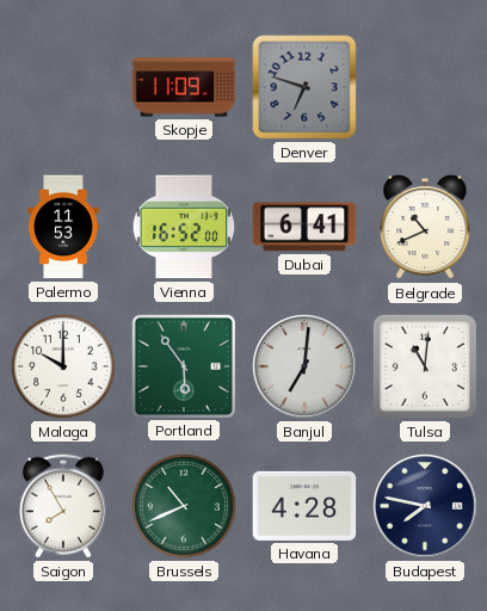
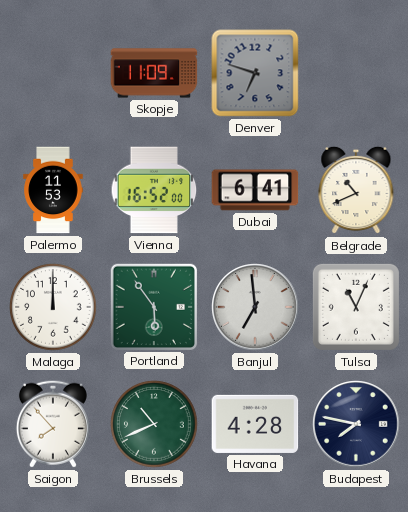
Malaga: 10:00 -> 12:00
Banjul: 7:01 -> 6:59
Tulsa: 11:01 -> 11:04
Saigon: 7:55 -> 7:53
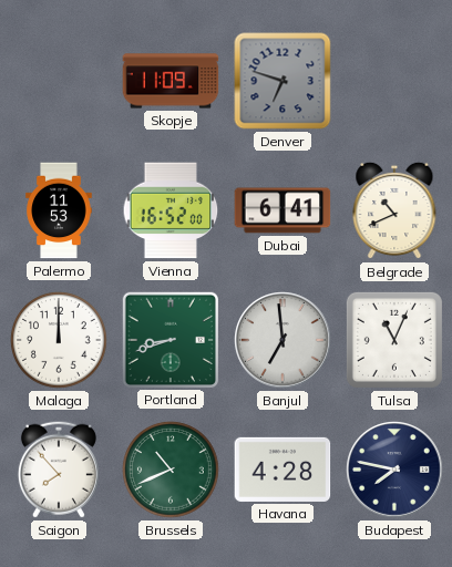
Portland: 5:54 -> 8:42
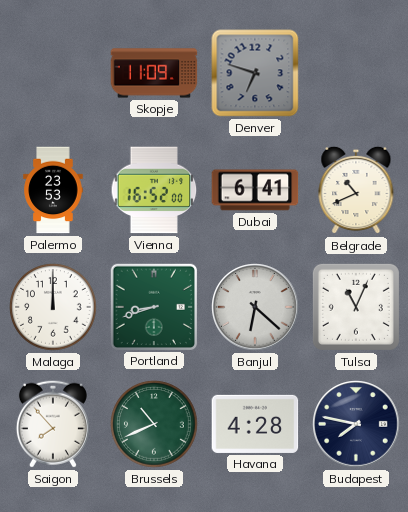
Palermo: 11:53 -> 23:53
Banjul: 6:59 -> 6:22
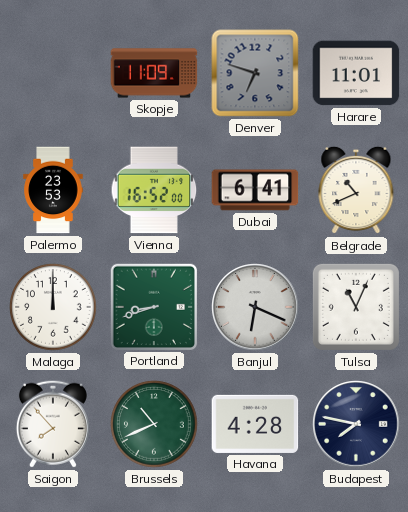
Harare: none -> 11:01
Banjul: 6:22 -> 6:19
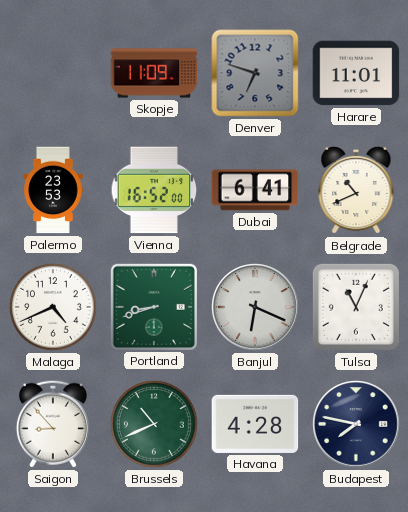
Malaga: 12:00 -> 4:41
Saigon: 7:53 -> 8:53
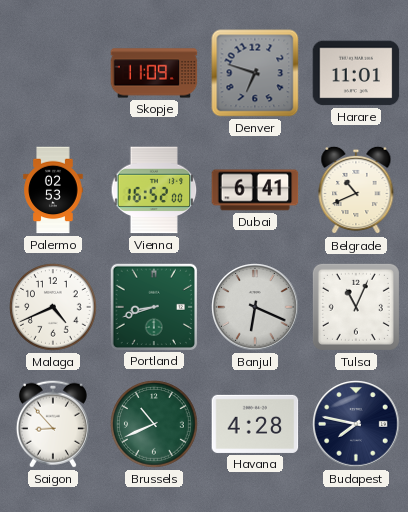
Palermo: 23:53 -> 02:53
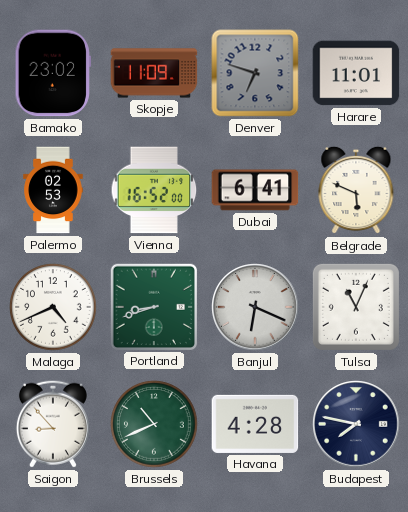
Bamako: none -> 23:02
Belgrade: 10:41 -> 5:49
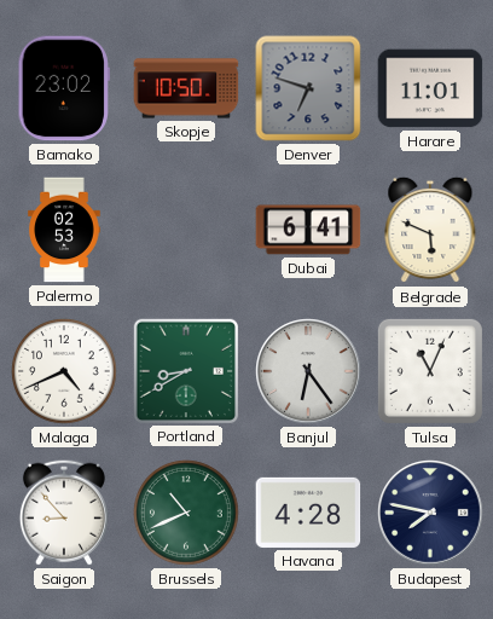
Skopje: 11:09 -> 10:50
Vienna: 16:52 -> none
Portland: 8:42 -> 8:40
Banjul: 6:19 -> 6:24
